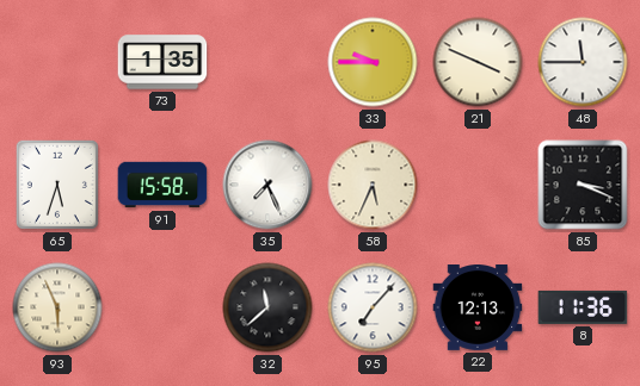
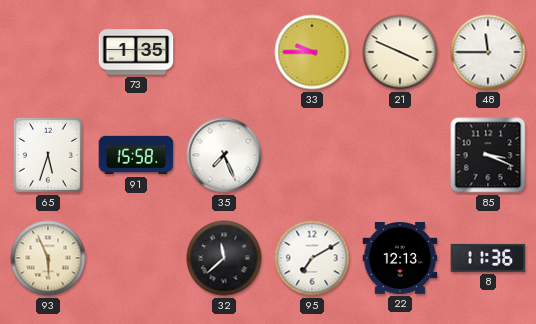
58: 5:34 -> none
95: 7:07 -> 7:10
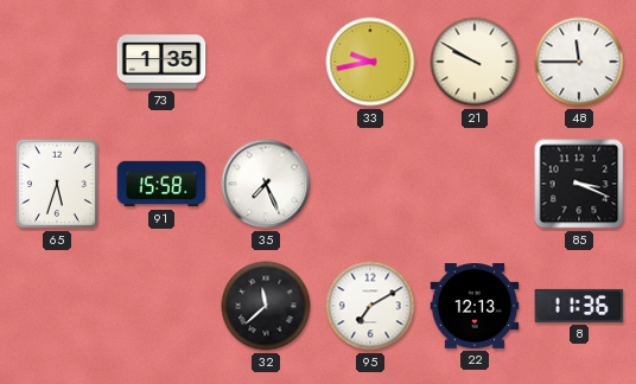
33: 9:45 -> 9:43
21: 3:49 -> 9:50
93: 5:56 -> none
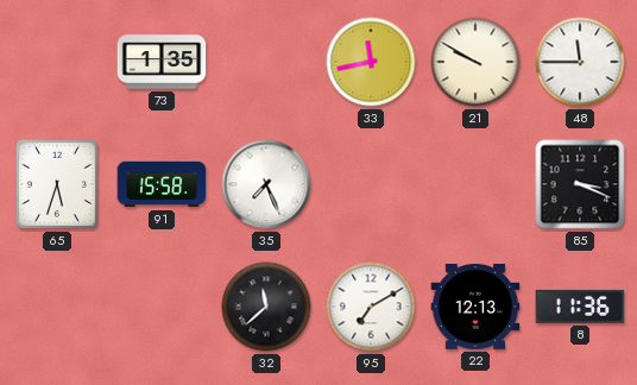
33: 9:43 -> 11:43
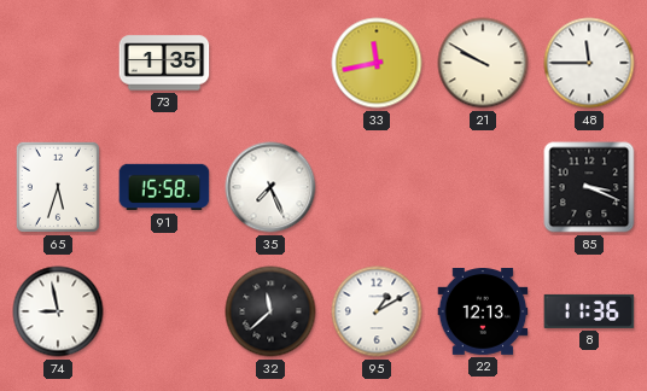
74: none -> 8:58
95: 7:10 -> 1:10
